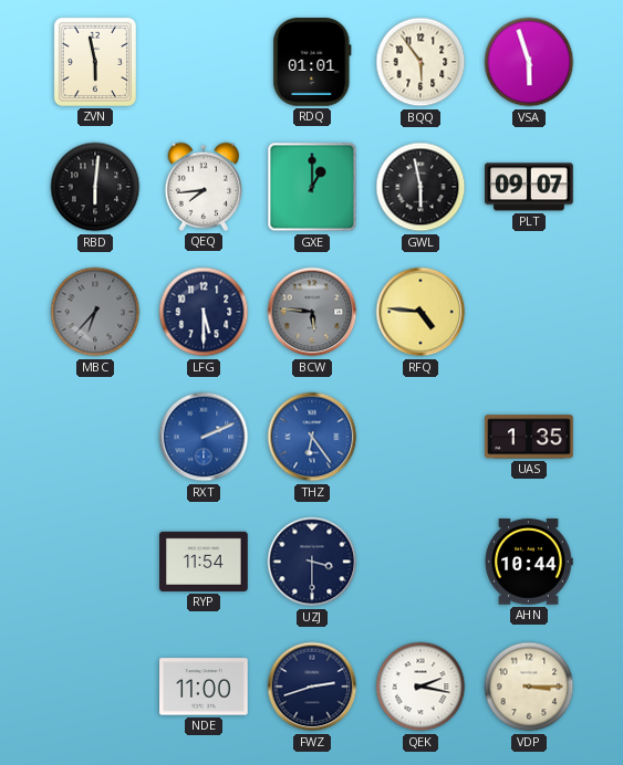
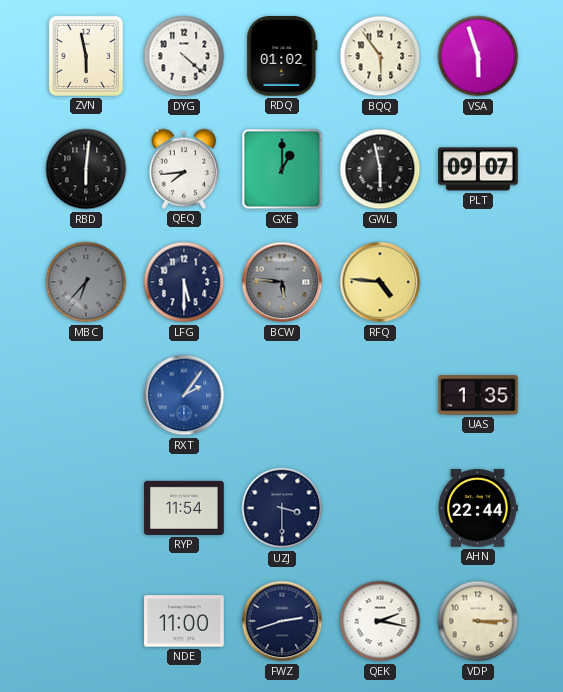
DYG: none -> 4:22
RDQ: 01:01 -> 01:02
RXT: 2:11 -> 2:06
THZ: 6:24 -> none
AHN: 10:44 -> 22:44
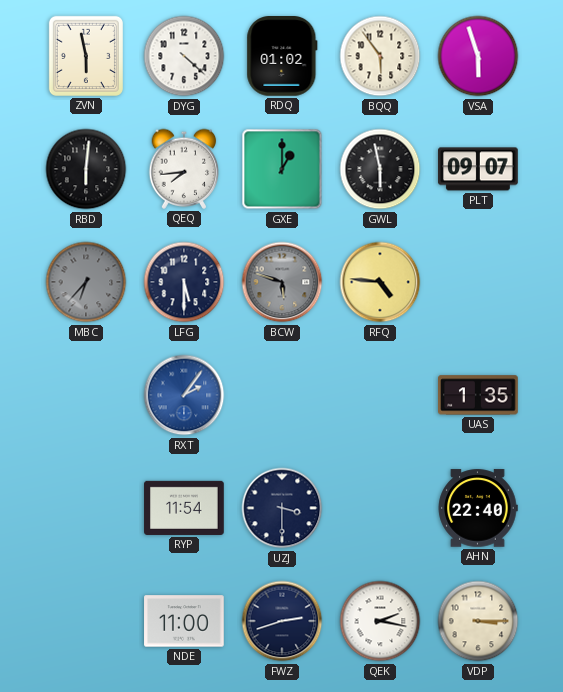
BCW: 5:46 -> 5:48
AHN: 22:44 -> 22:40
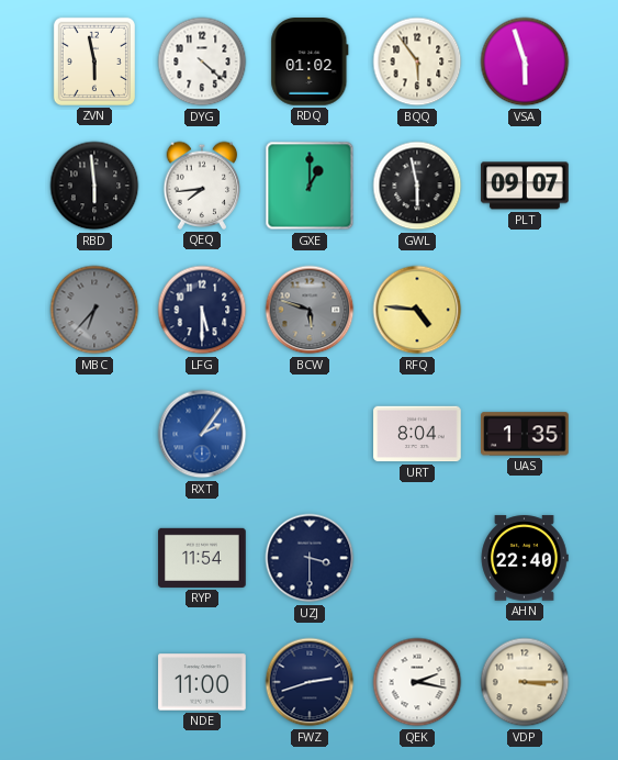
RBD: 6:01 -> 5:59
URT: none -> 8:04
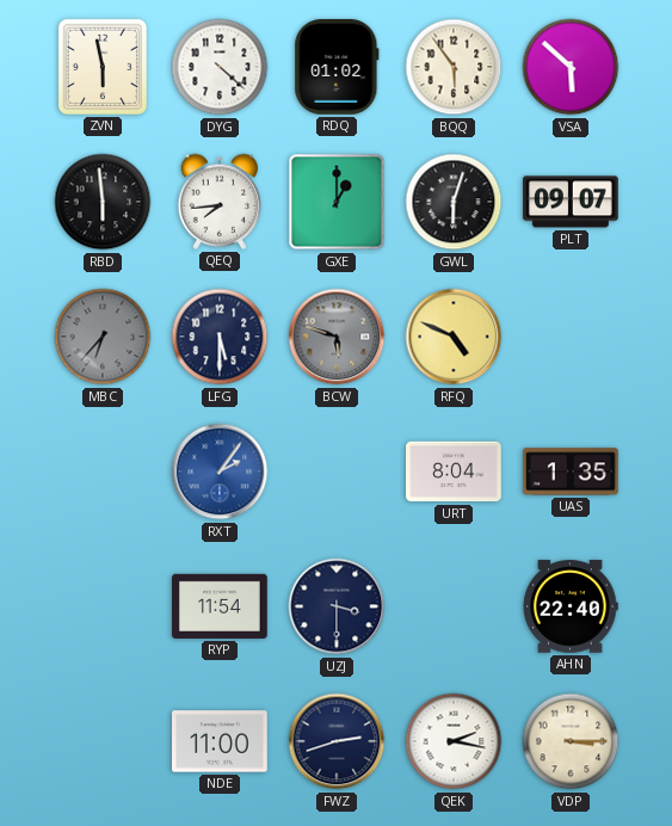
VSA: 5:57 -> 5:52
GWL: 5:58 -> 6:03
RFQ: 4:46 -> 4:49
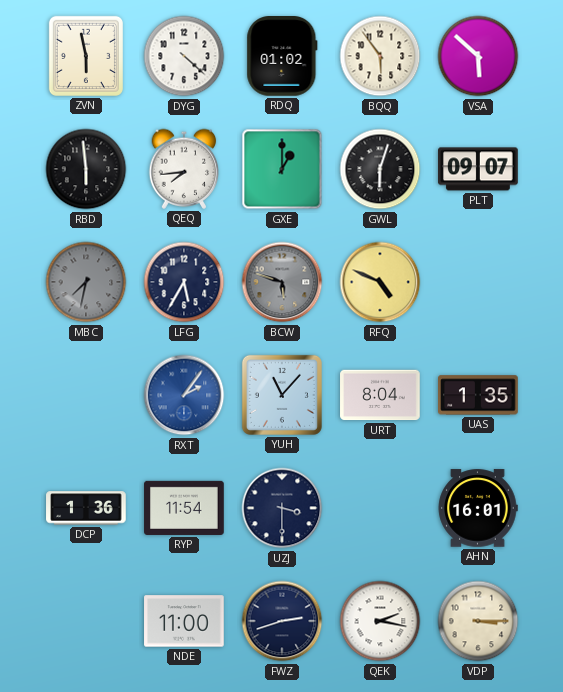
MBC: 6:37 -> 7:32
LFG: 5:30 -> 5:35
YUH: none -> 11:07
DCP: none -> 1:36
AHN: 22:40 -> 16:01
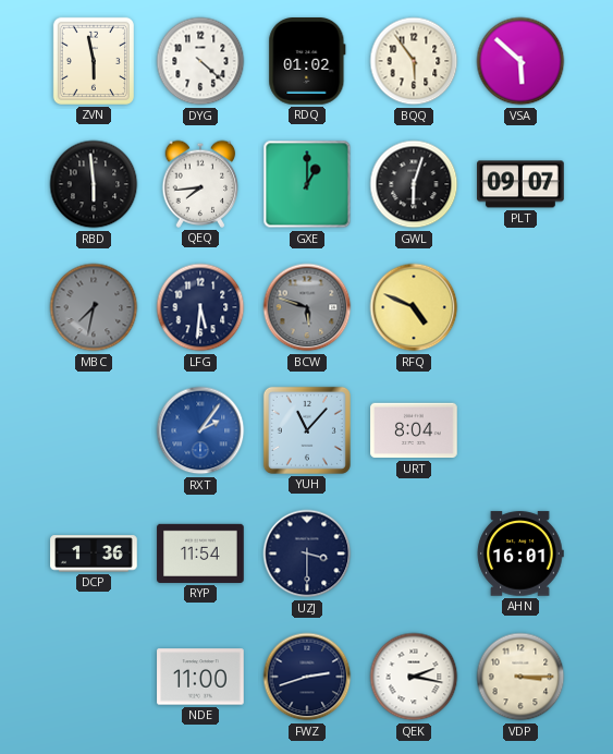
LFG: 5:35 -> 5:31
UAS: 1:35 -> none
